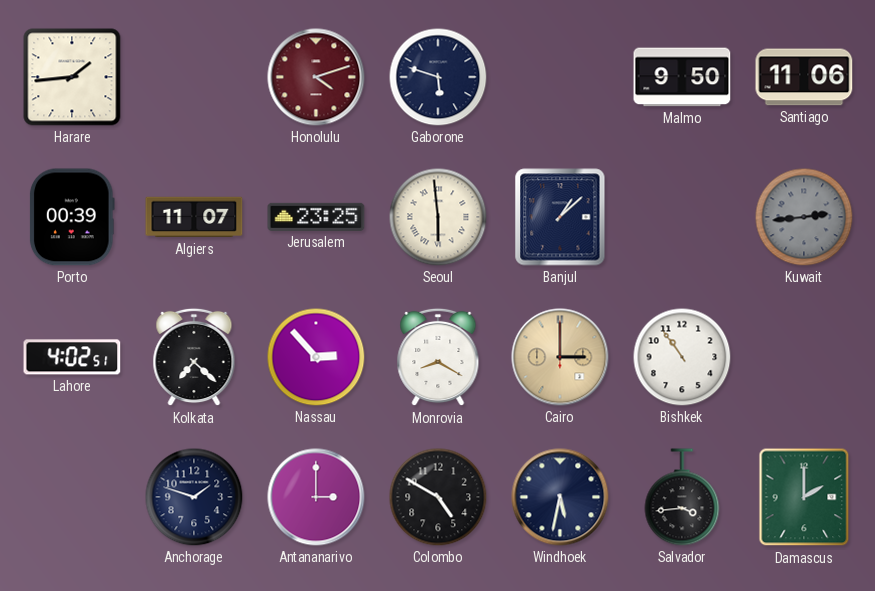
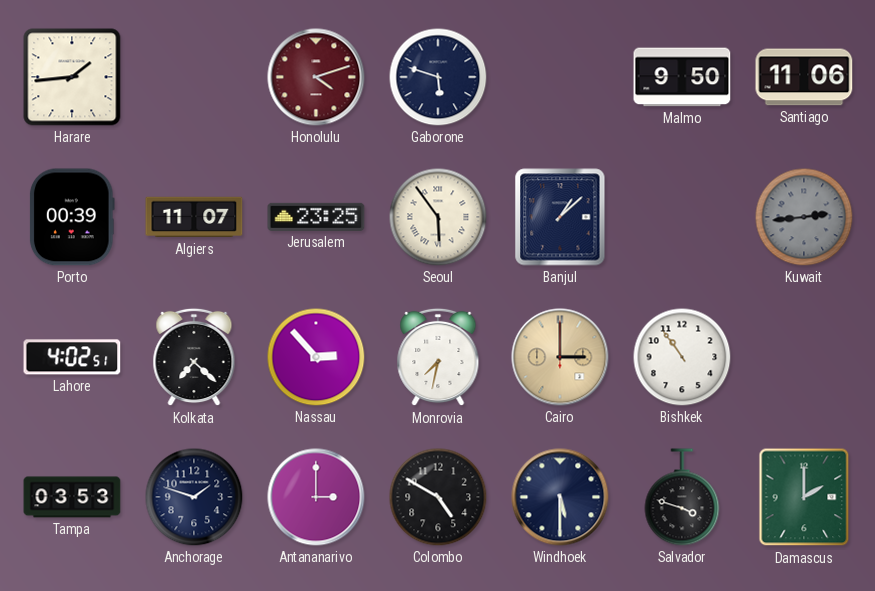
Seoul: 5:59 -> 5:54
Monrovia: 8:20 -> 7:32
Tampa: none -> 03:53
Windhoek: 5:32 -> 5:30
Salvador: 3:44 -> 3:48
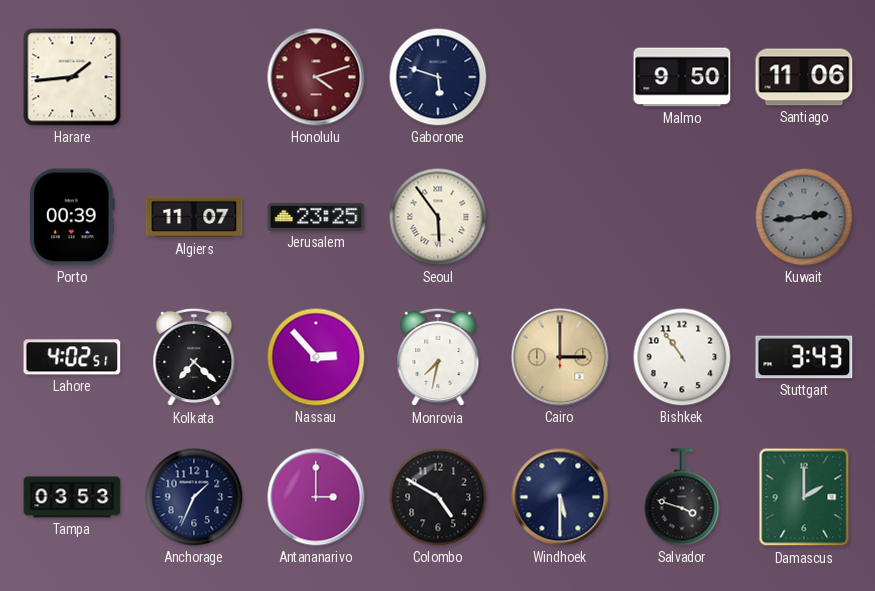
Banjul: 1:08 -> none
Stuttgart: none -> 3:43
Anchorage: 1:48 -> 1:34
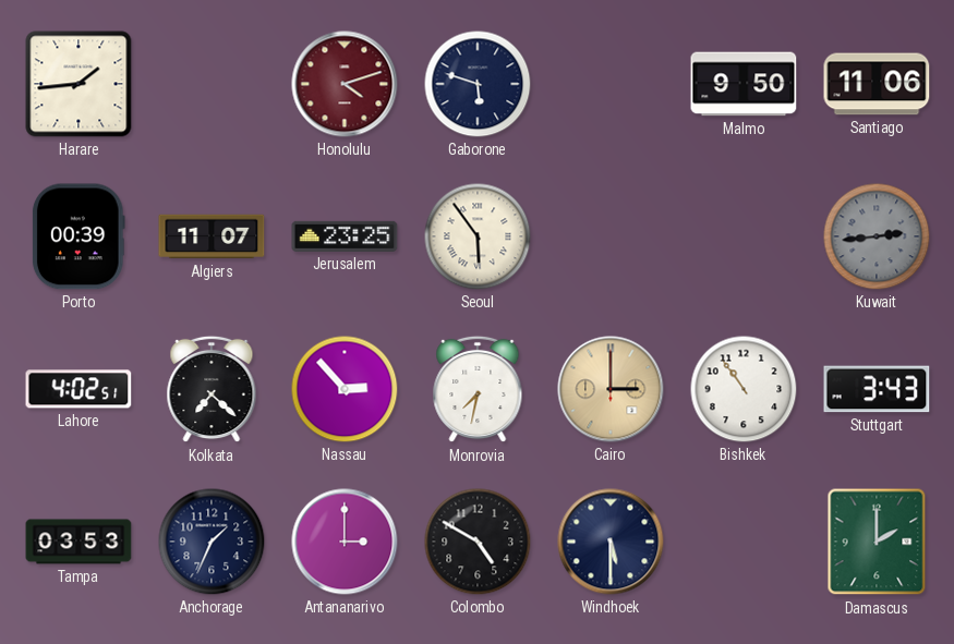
Salvador: 3:48 -> none
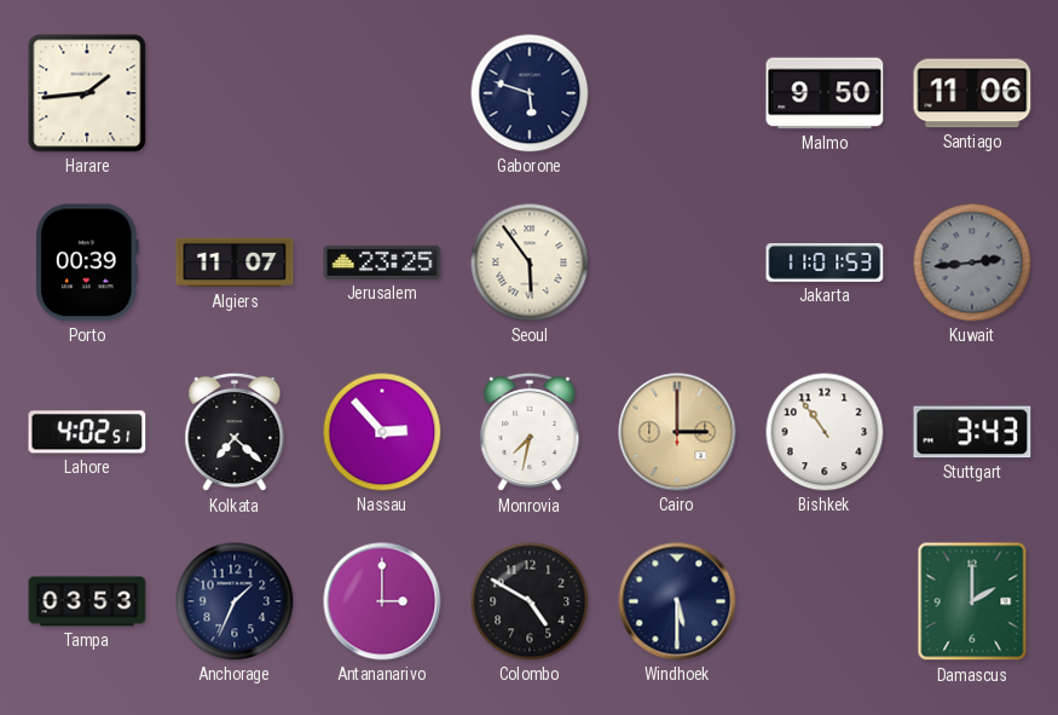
Honolulu: 4:12 -> none
Jakarta: none -> 11:01
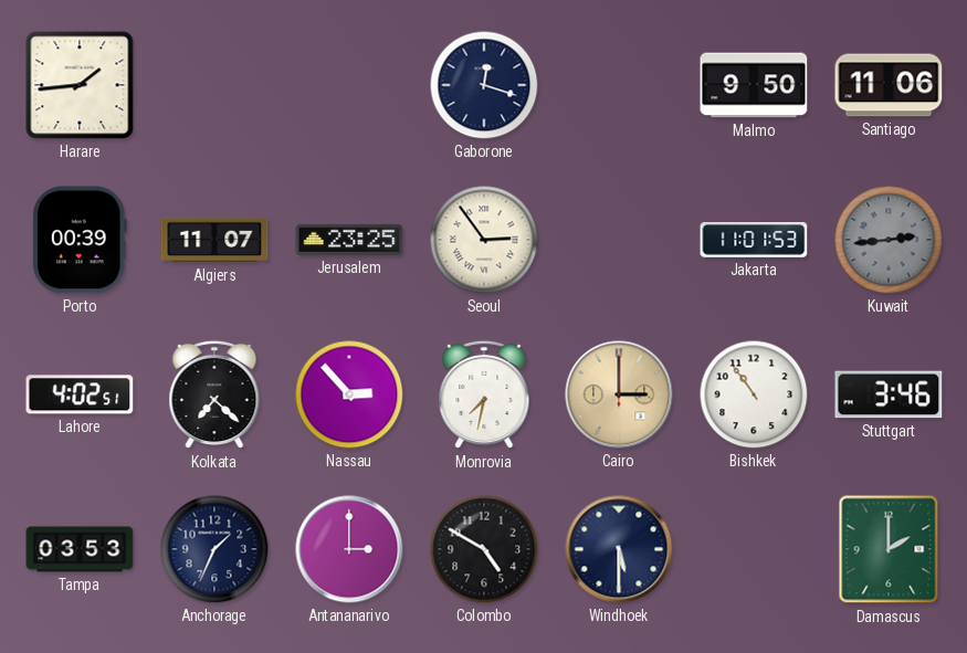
Gaborone: 5:48 -> 12:18
Seoul: 5:54 -> 2:54
Stuttgart: 3:43 -> 3:46
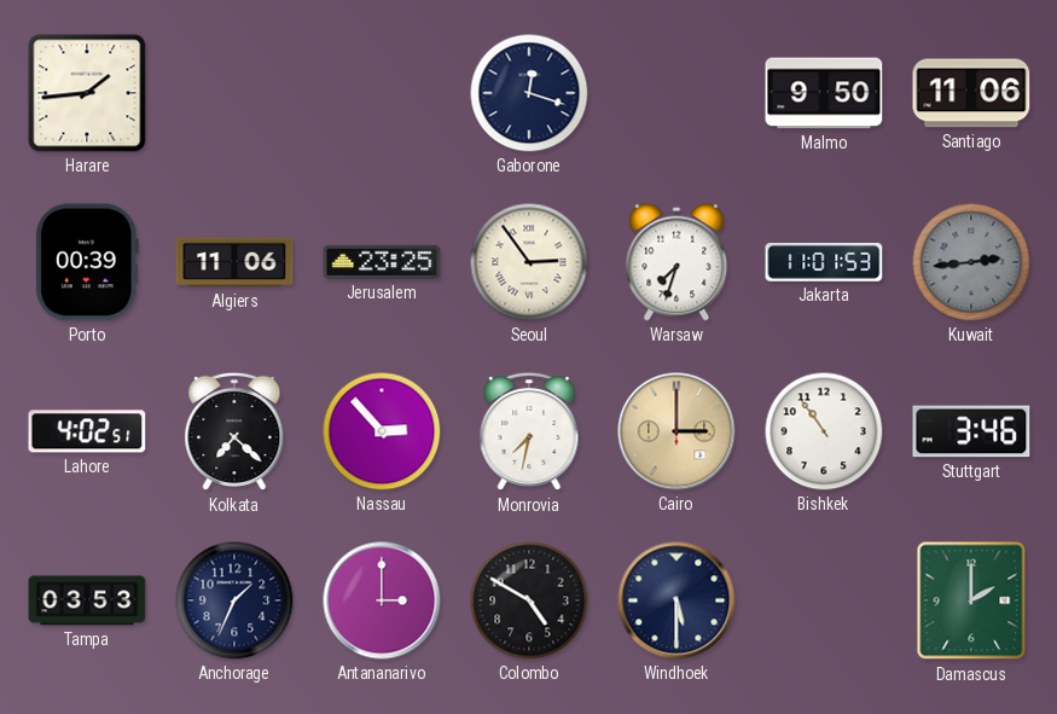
Algiers: 11:07 -> 11:06
Warsaw: none -> 7:33
